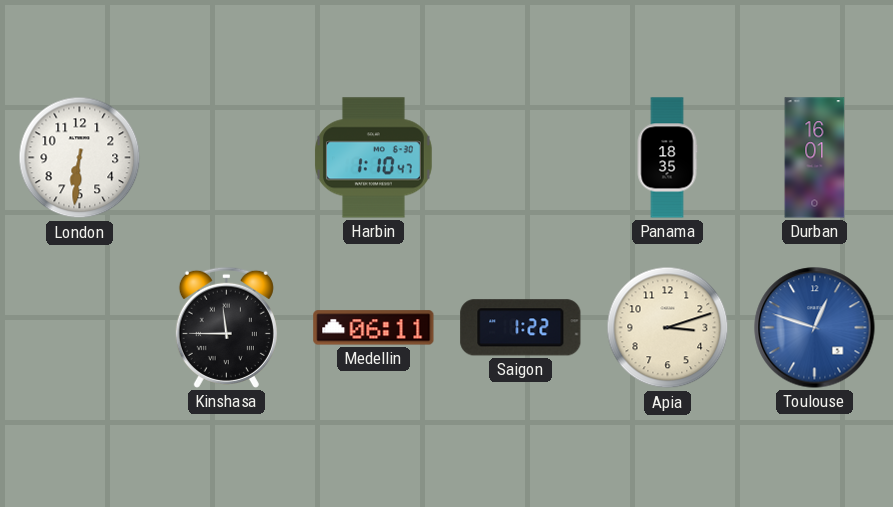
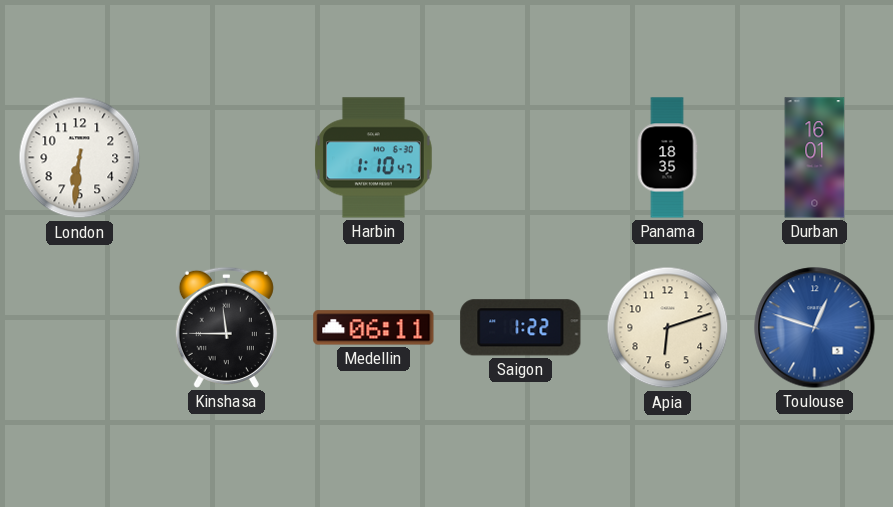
Apia: 3:12 -> 6:12
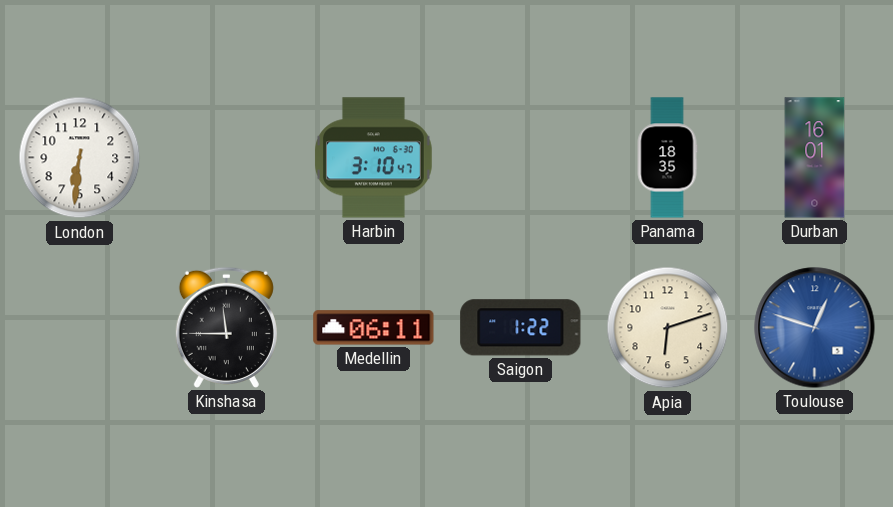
Harbin: 1:10 -> 3:10
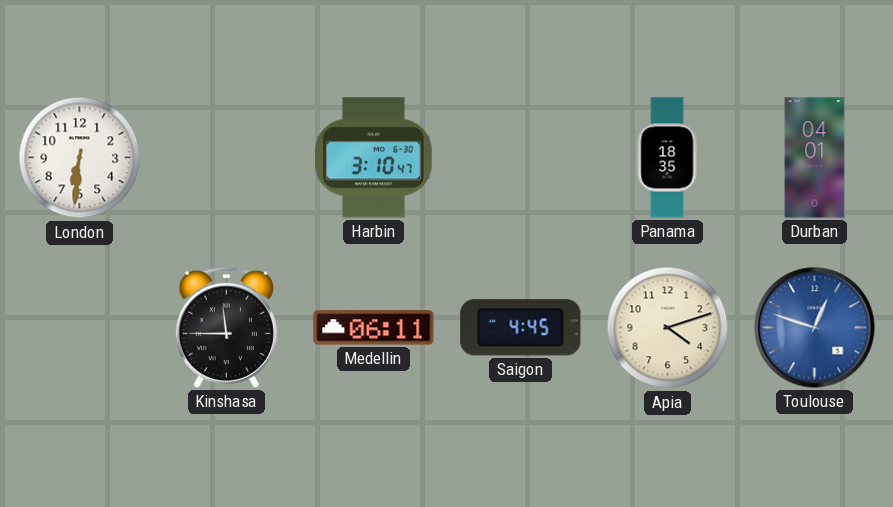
Durban: 16:01 -> 04:01
Saigon: 1:22 -> 4:45
Apia: 6:12 -> 4:12
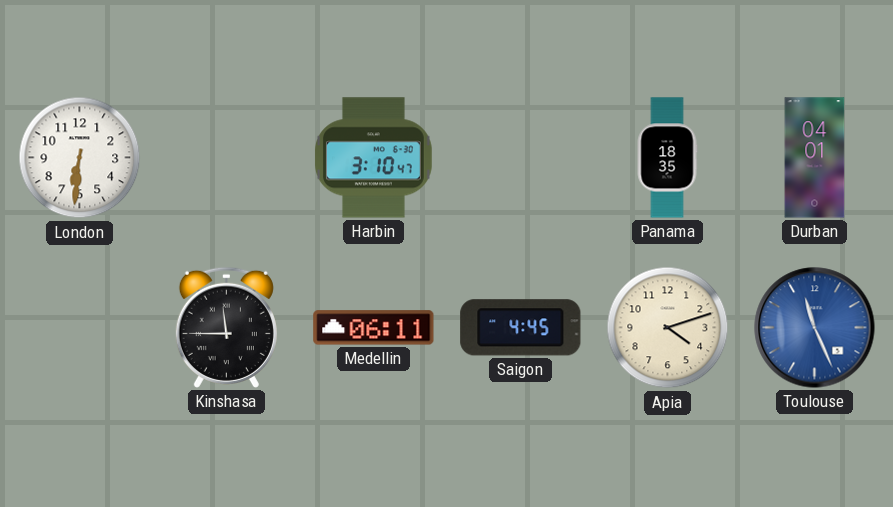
Toulouse: 12:48 -> 11:26
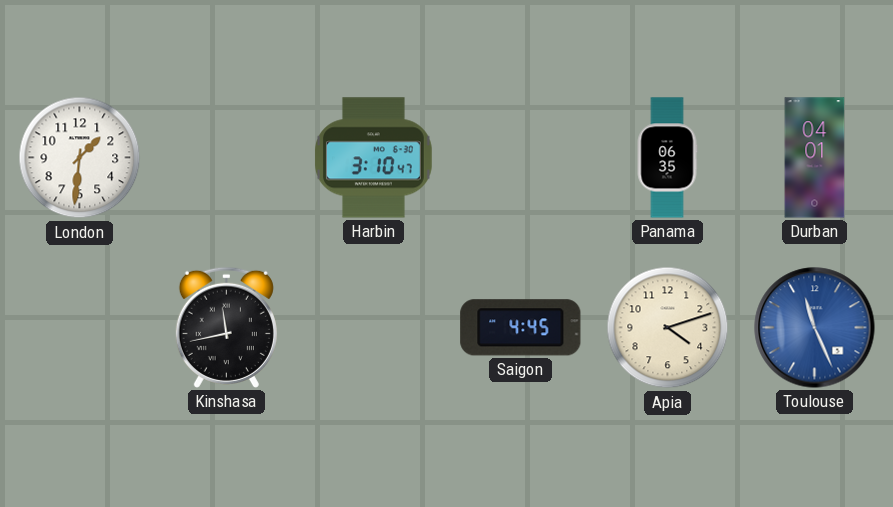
London: 6:31 -> 1:31
Panama: 18:35 -> 06:35
Kinshasa: 11:45 -> 11:43
Medellin: 06:11 -> none
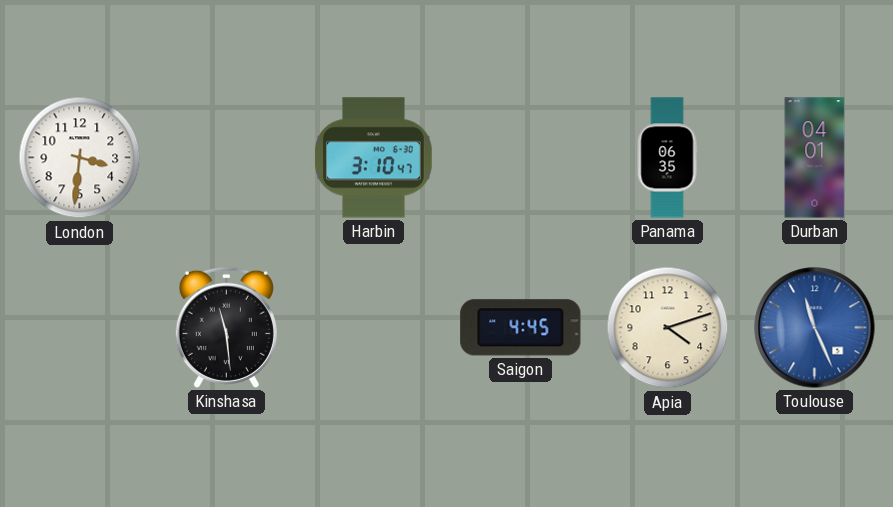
London: 1:31 -> 3:31
Kinshasa: 11:43 -> 11:29
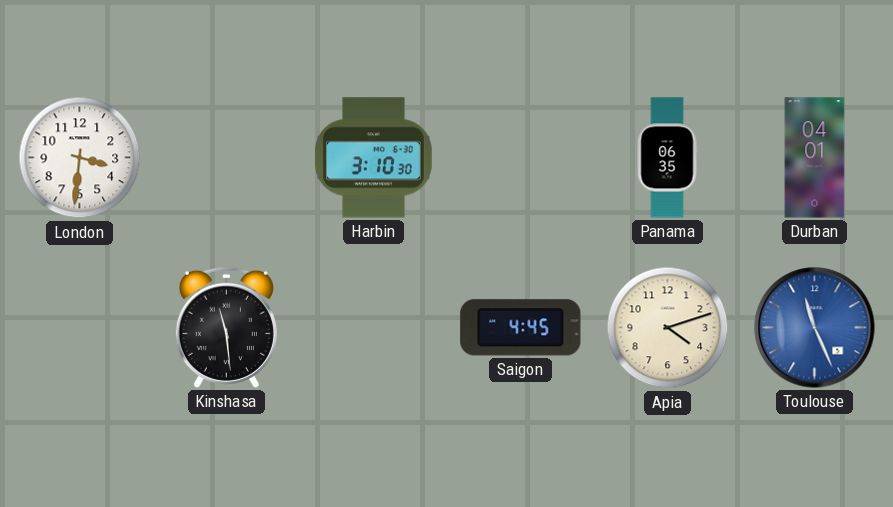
Harbin: 3:10:47 -> 3:10:30
